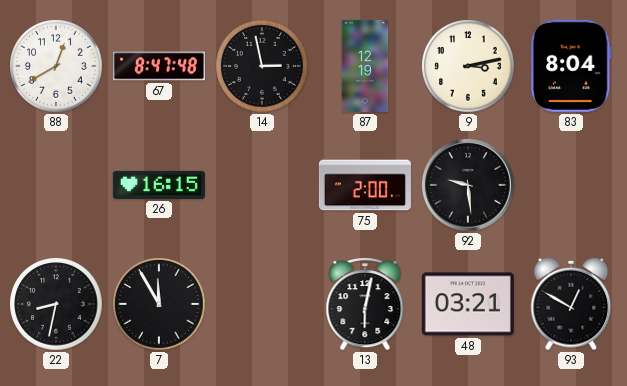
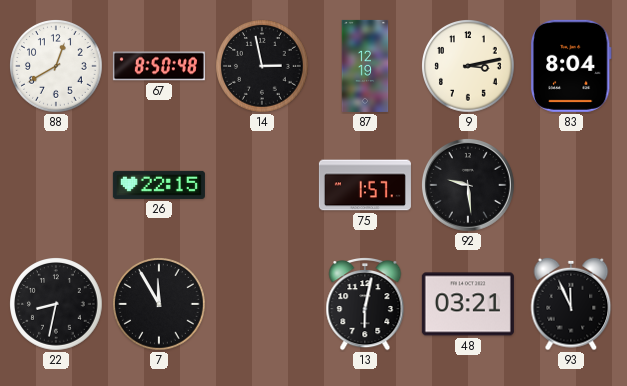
67: 8:47 -> 8:50
26: 16:15 -> 22:15
75: 2:00 -> 1:57
93: 12:50 -> 11:56
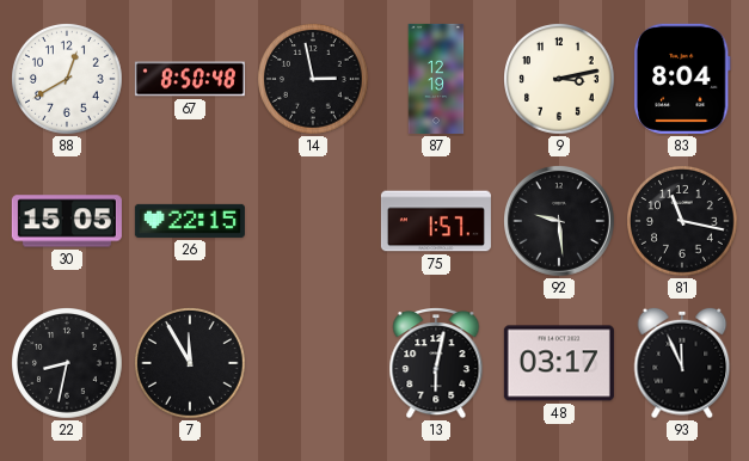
30: none -> 15:05
81: none -> 11:17
48: 03:21 -> 03:17
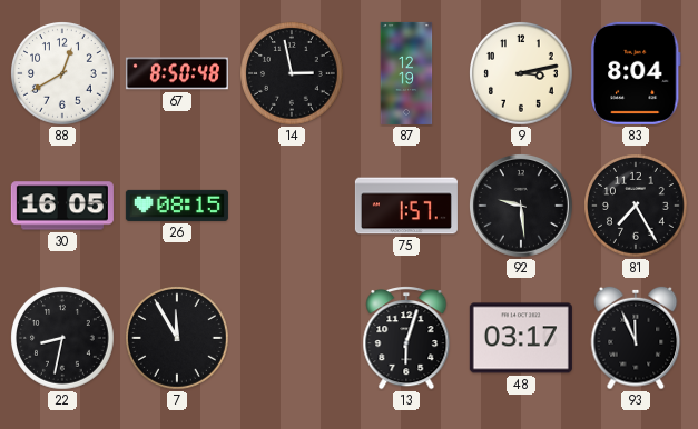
30: 15:05 -> 16:05
26: 22:15 -> 08:15
81: 11:17 -> 7:25
13: 6:02 -> 6:03
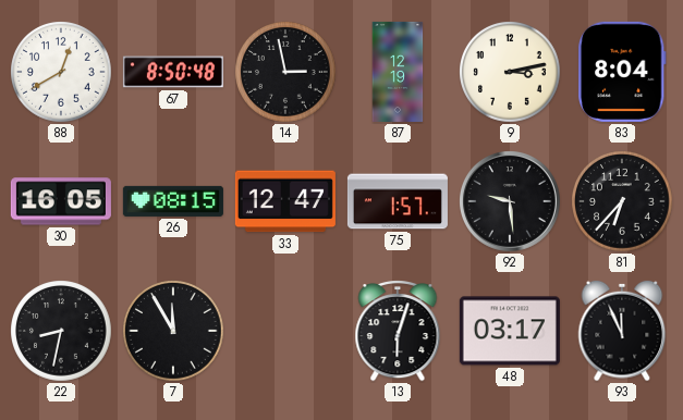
33: none -> 12:47
81: 7:25 -> 6:37
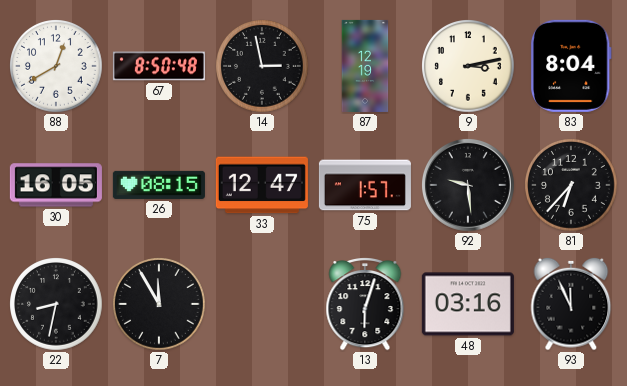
48: 03:17 -> 03:16
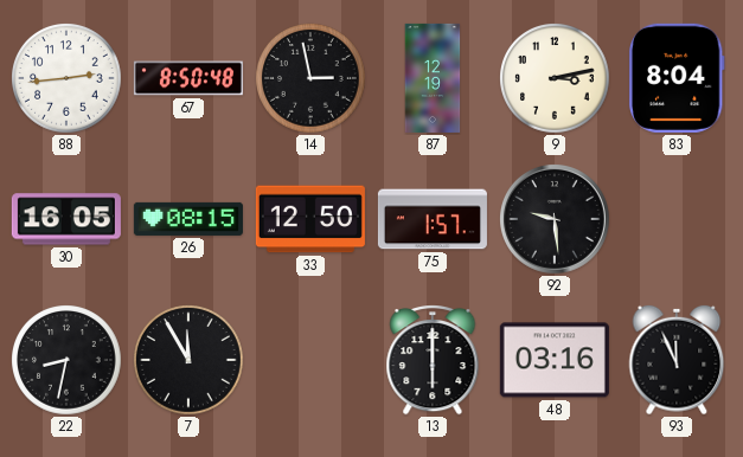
88: 12:40 -> 2:44
33: 12:47 -> 12:50
81: 6:37 -> none
13: 6:03 -> 6:00
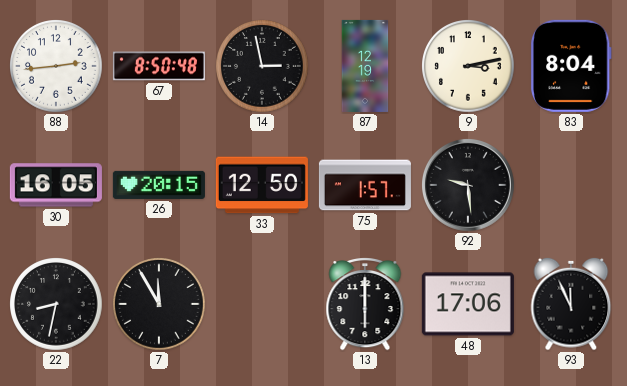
26: 08:15 -> 20:15
48: 03:16 -> 17:06
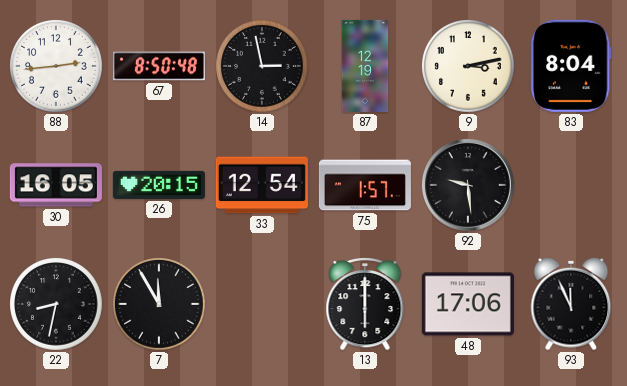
33: 12:50 -> 12:54
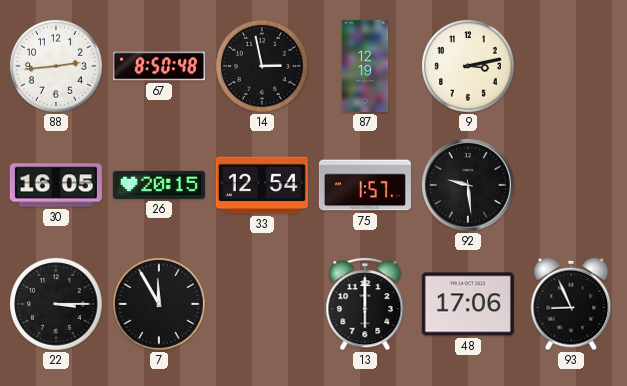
83: 8:04 -> none
22: 8:32 -> 3:15
93: 11:56 -> 8:56
